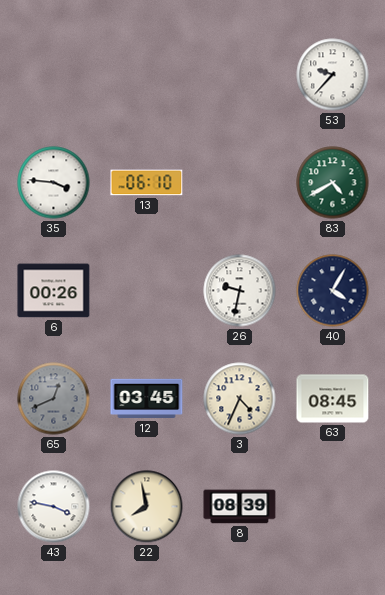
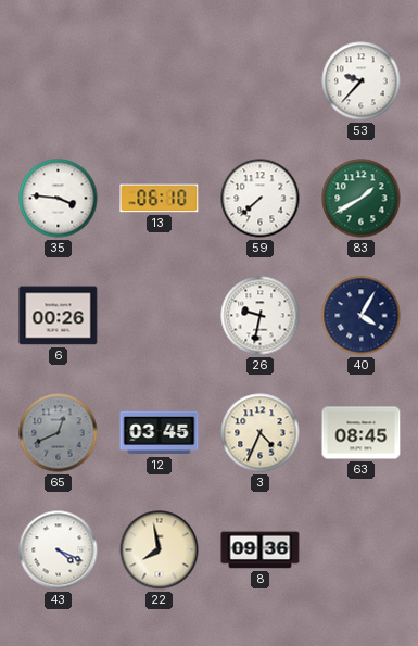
59: none -> 7:38
83: 4:40 -> 1:40
43: 3:47 -> 4:19
8: 08:39 -> 09:36
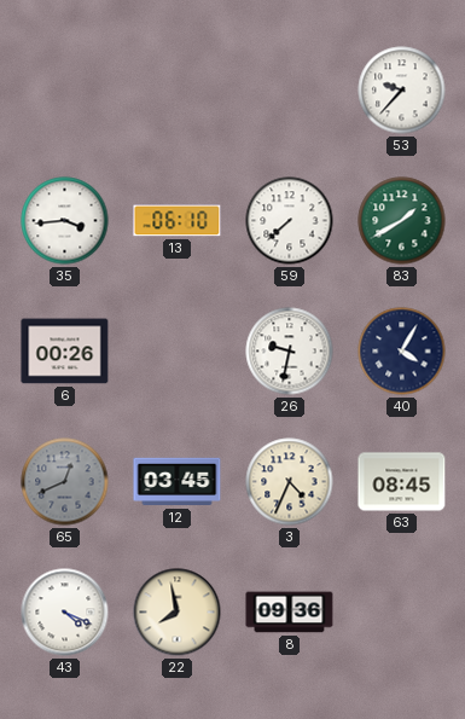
35: 3:46 -> 3:44
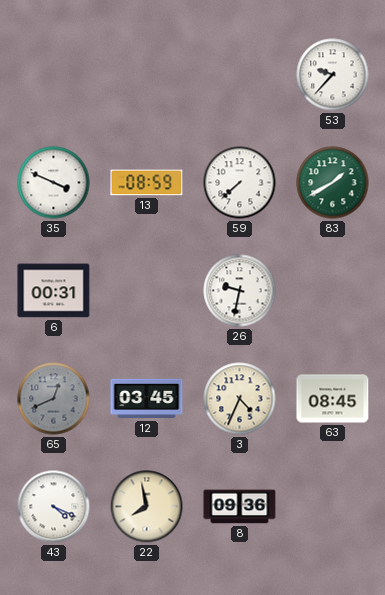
35: 3:44 -> 3:49
13: 06:10 -> 08:59
6: 00:26 -> 00:31
40: 4:05 -> none
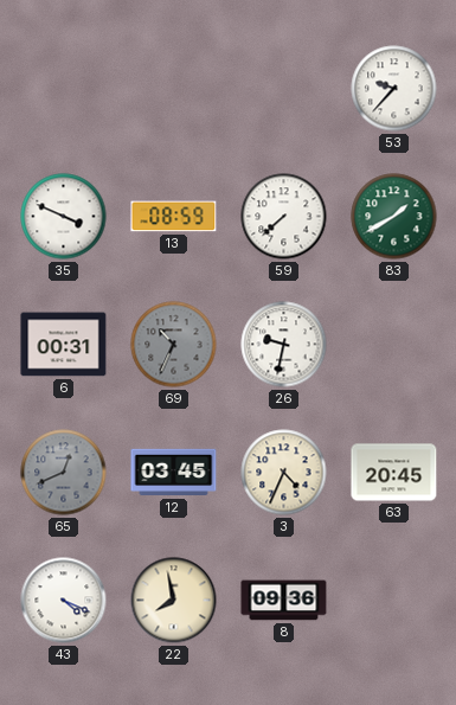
69: none -> 10:34
63: 08:45 -> 20:45
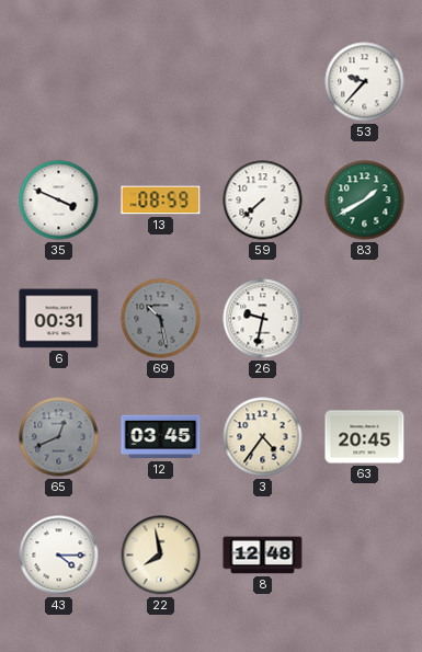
69: 10:34 -> 10:28
3: 4:34 -> 4:36
43: 4:19 -> 4:15
8: 09:36 -> 12:48
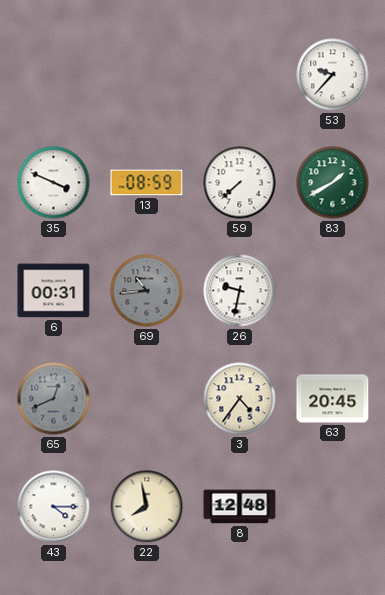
69: 10:28 -> 10:44
12: 03:45 -> none
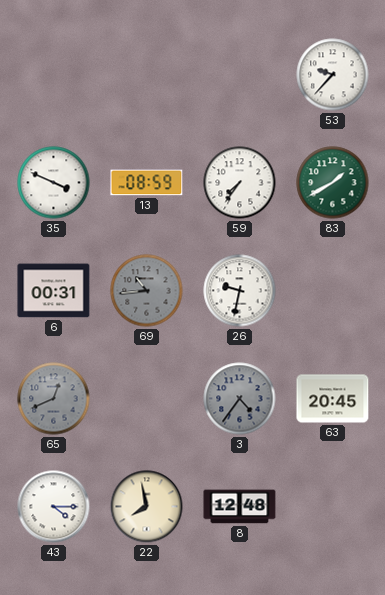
59: 7:38 -> 7:36
3 dial: cream -> grey
